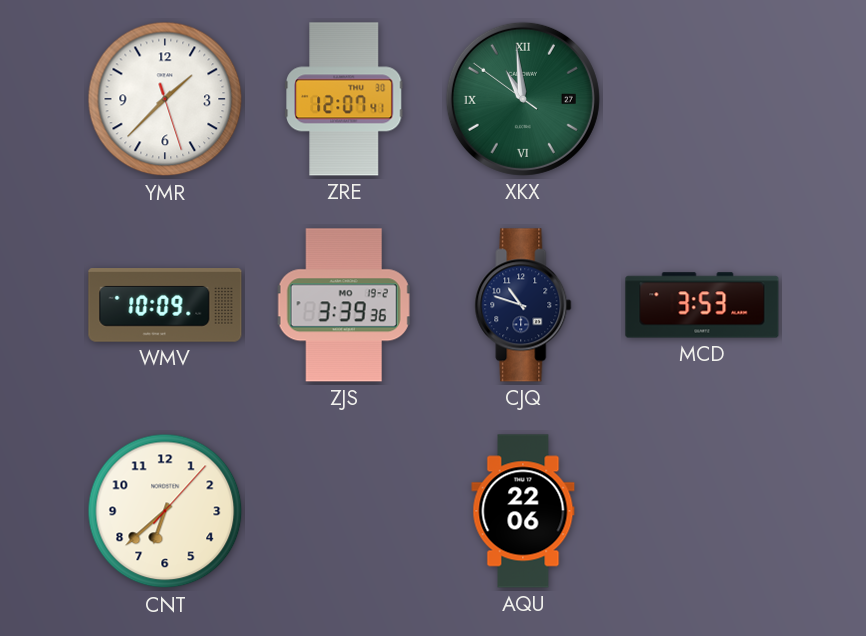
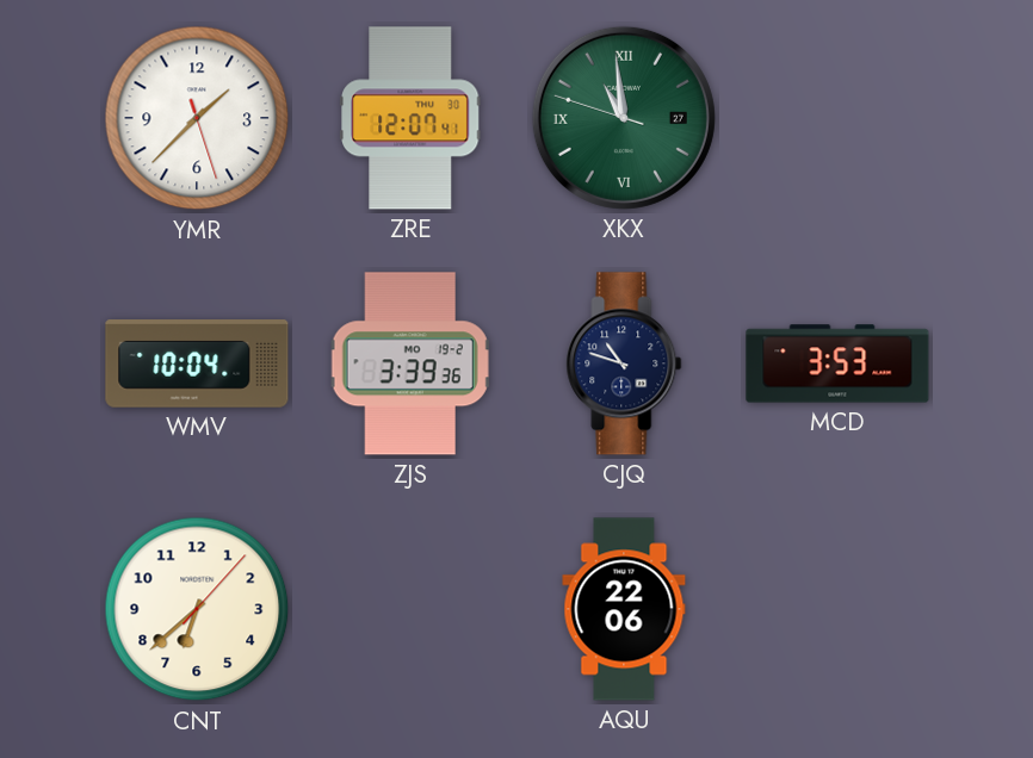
XKX: 10:58:51 -> 10:58:48
WMV: 10:09 -> 10:04
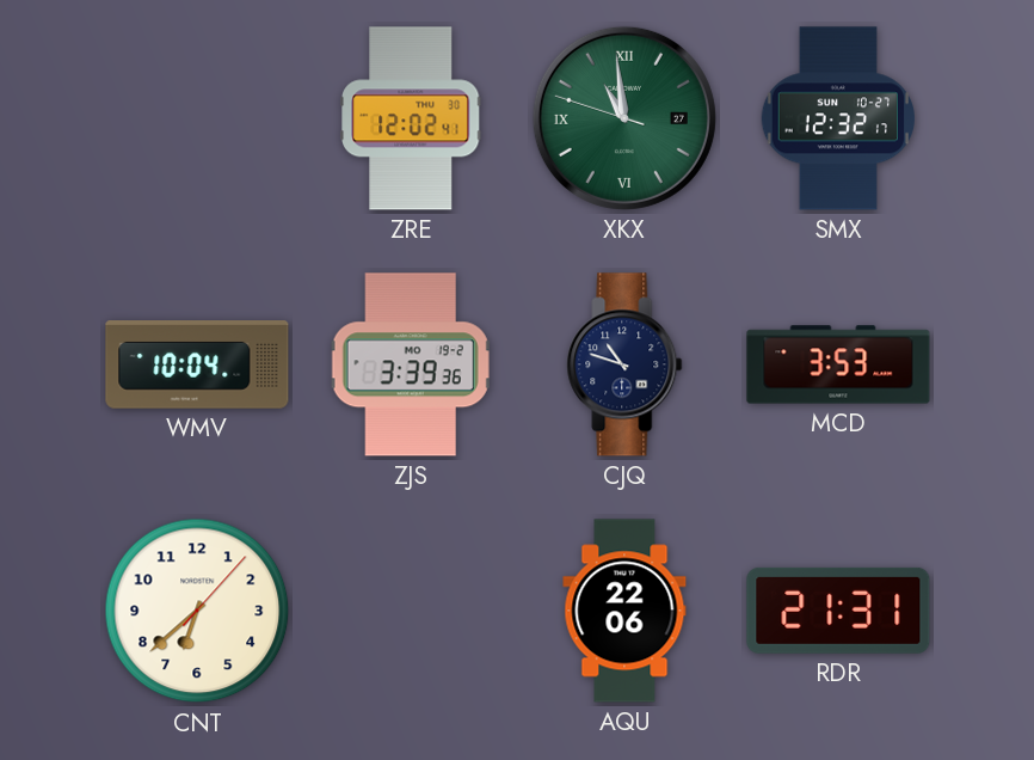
YMR: 1:37 -> none
ZRE: 12:07 -> 12:02
SMX: none -> 12:32
RDR: none -> 21:31
